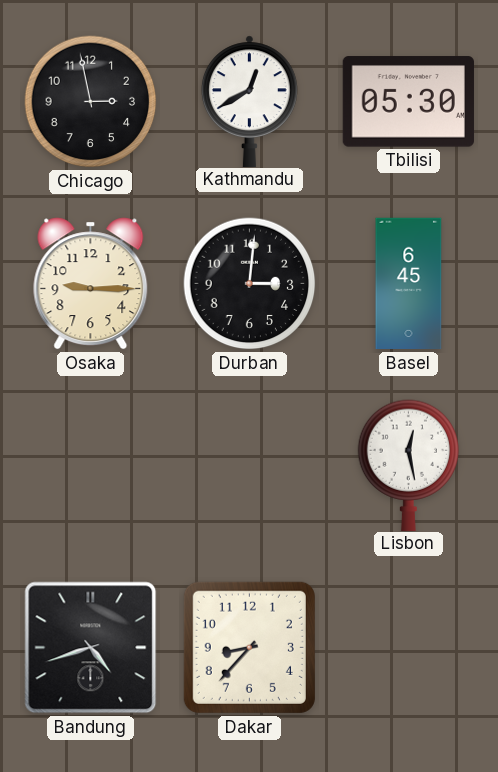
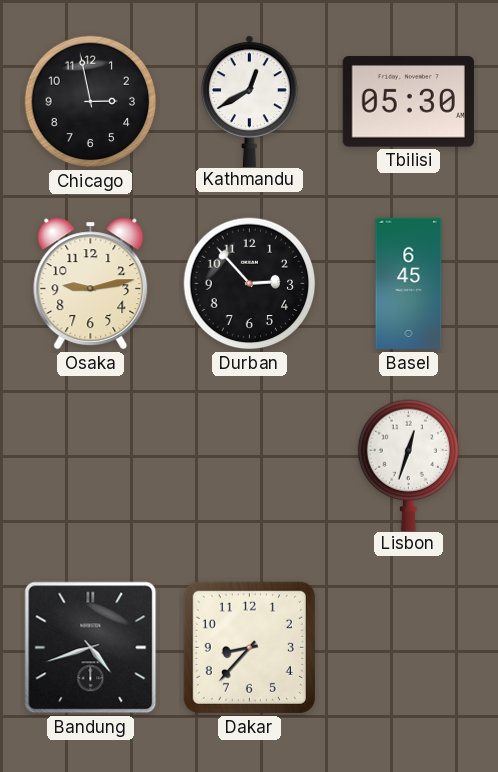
Osaka: 9:15 -> 9:13
Durban: 3:01 -> 2:53
Lisbon: 12:28 -> 12:33
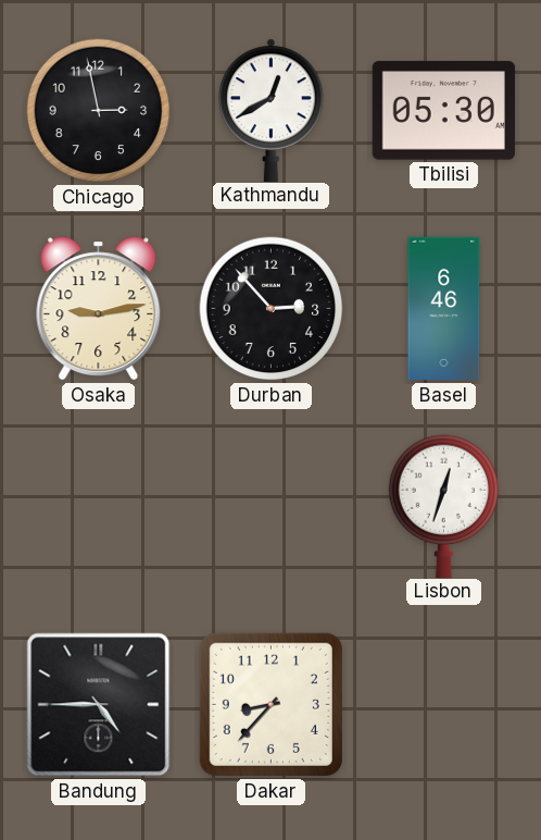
Basel: 6:45 -> 6:46
Bandung: 4:42 -> 4:45
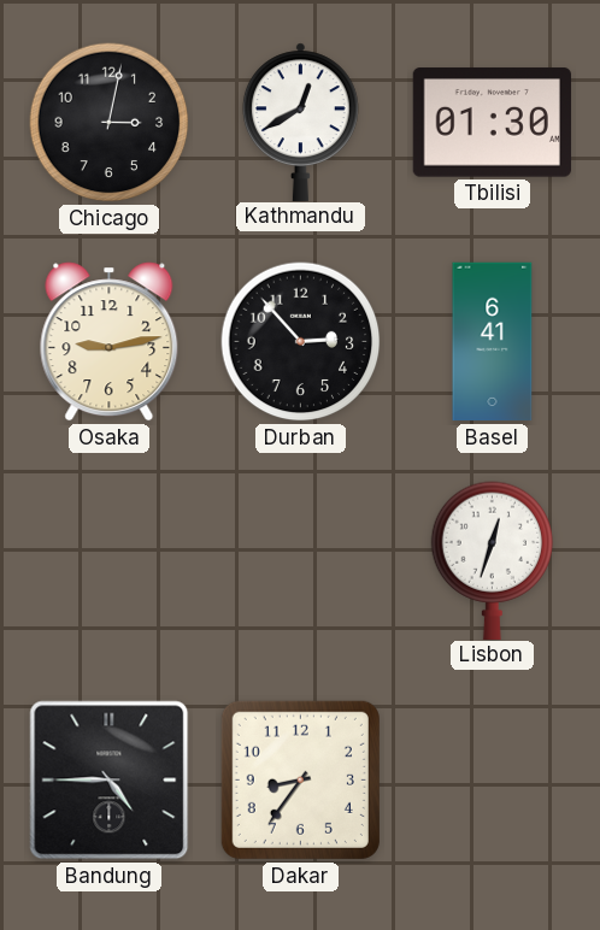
Chicago: 2:58 -> 3:02
Tbilisi: 05:30 -> 01:30
Basel: 6:46 -> 6:41
Dakar: 8:37 -> 8:36
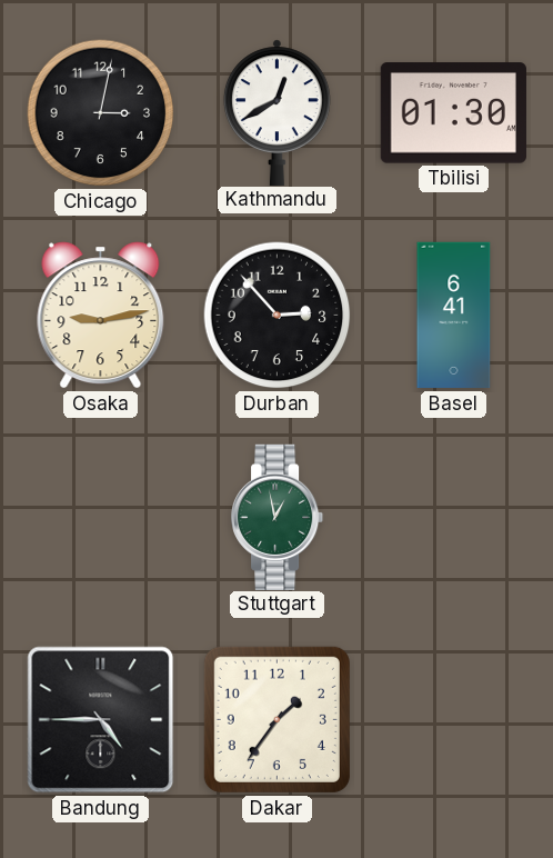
Stuttgart: none -> 12:58
Lisbon: 12:33 -> none
Dakar: 8:36 -> 1:36
